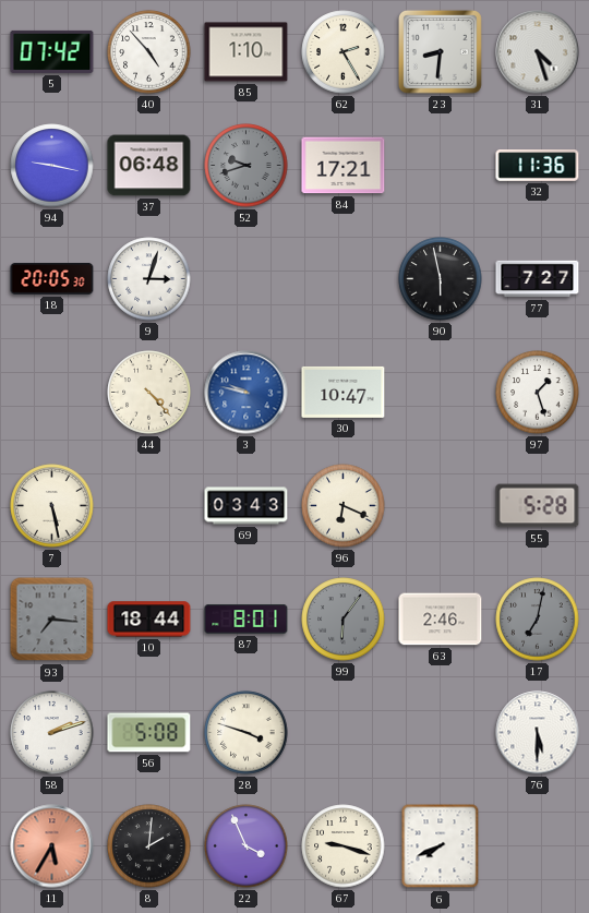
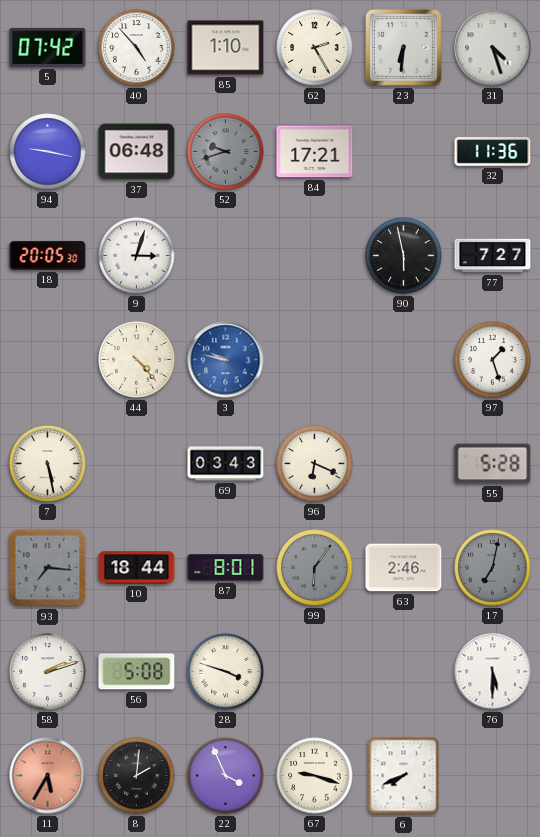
23: 8:31 -> 6:31
30: 10:47 -> none
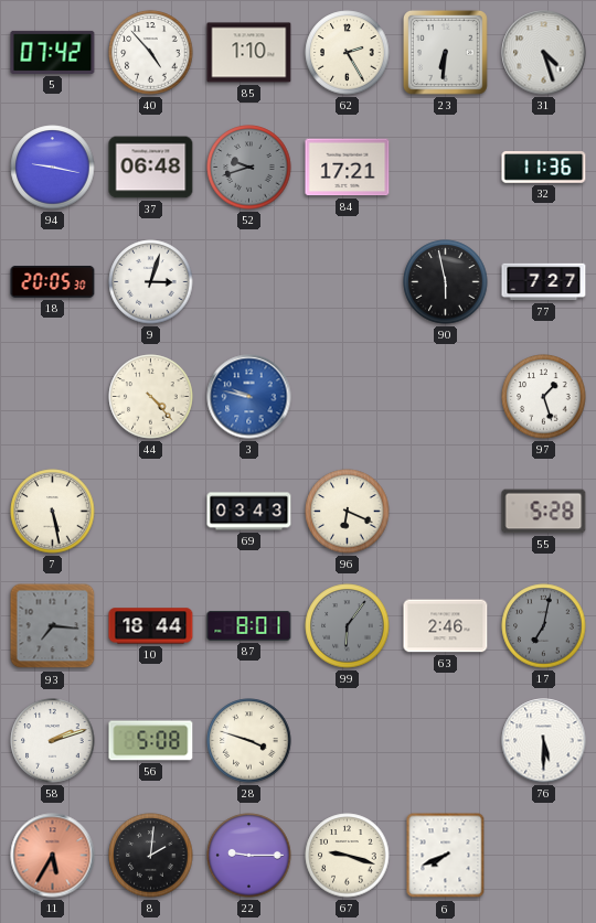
22: 3:56 -> 9:15
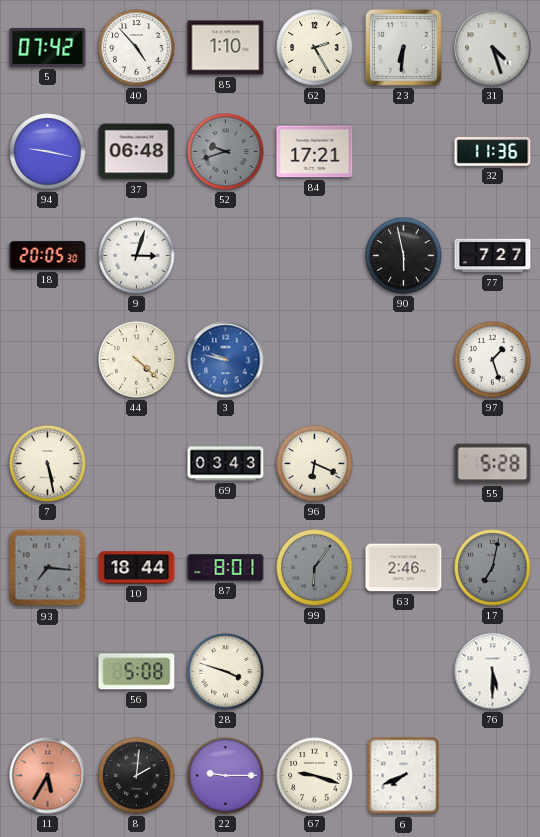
44: 4:23 -> 4:22
58: 2:12 -> none
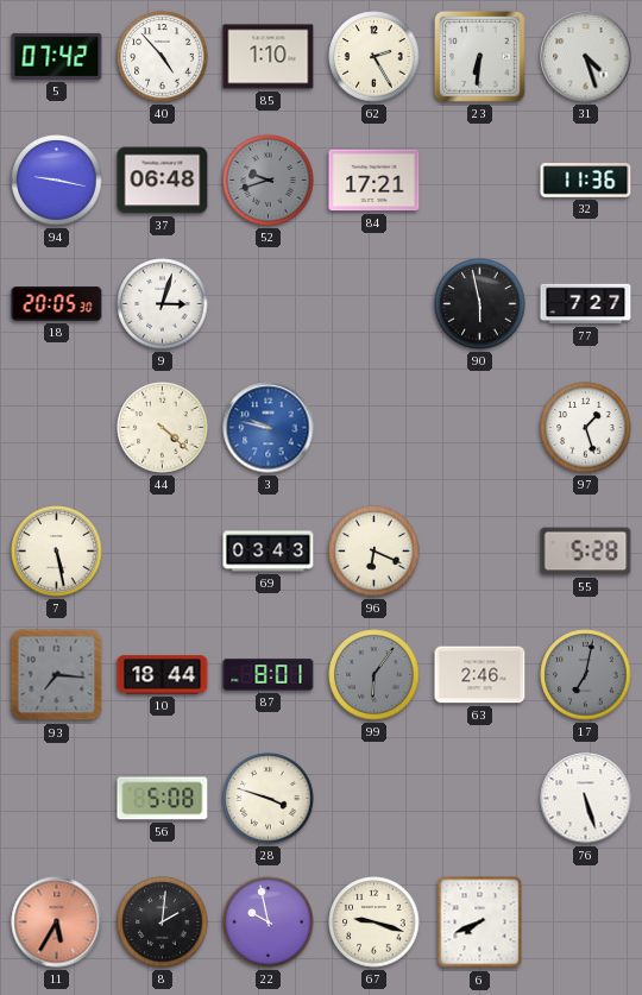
76: 5:30 -> 5:27
22: 9:15 -> 9:58
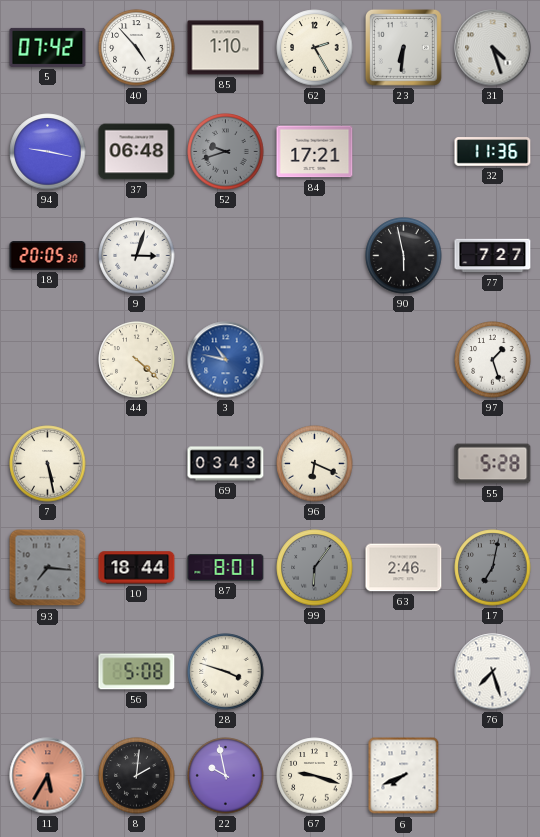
3: 9:47 -> 10:47
76: 5:27 -> 7:27
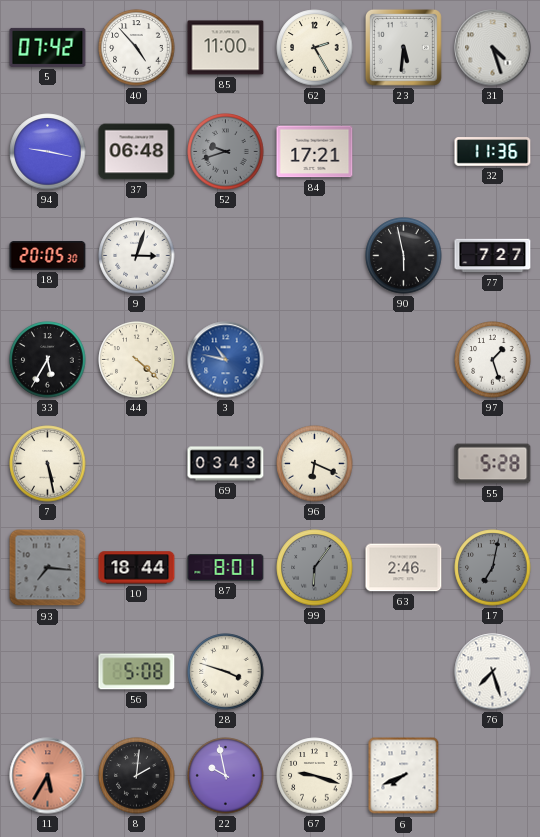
85: 1:10 -> 11:00
23: 6:31 -> 5:31
33: none -> 5:35
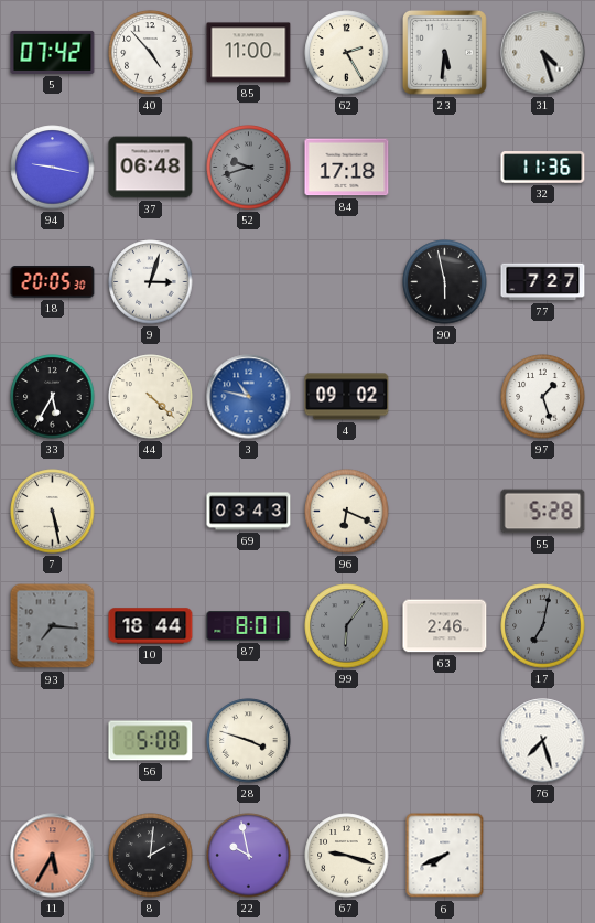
84: 17:21 -> 17:18
4: none -> 09:02
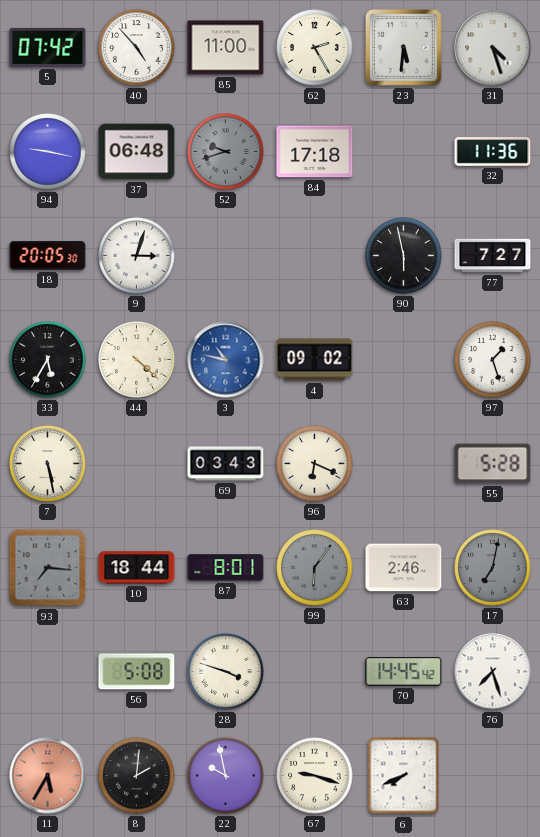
70: none -> 14:45
